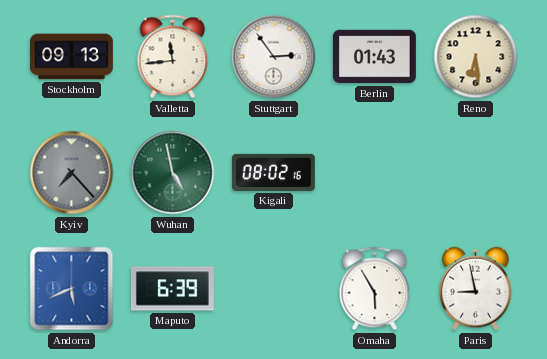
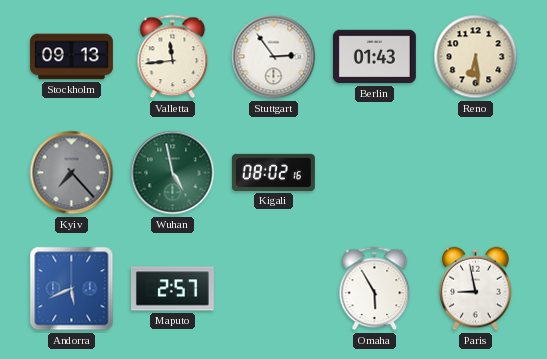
Maputo: 6:39 -> 2:57
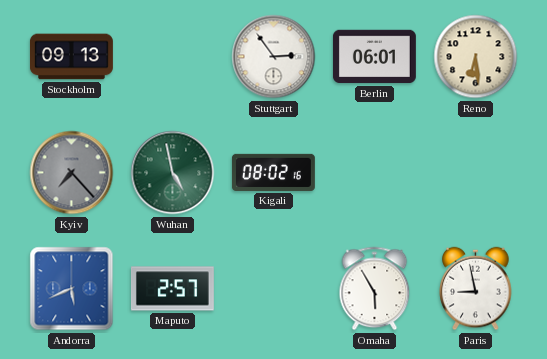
Valletta: 11:44 -> none
Berlin: 01:43 -> 06:01
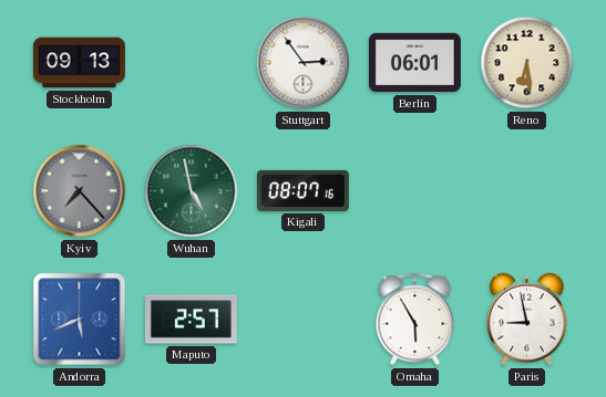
Kigali: 08:02 -> 08:07
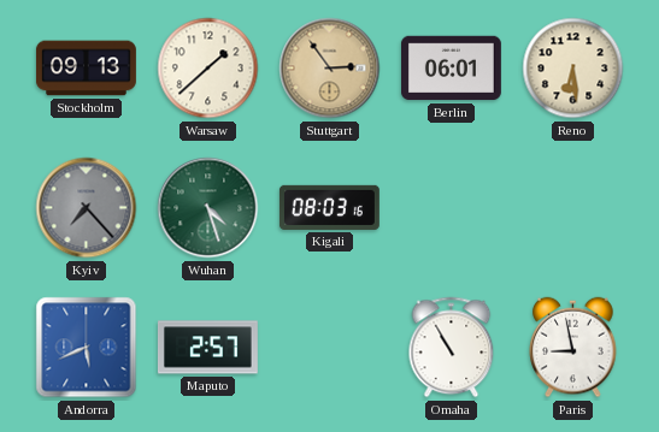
Warsaw: none -> 1:38
Stuttgart dial: white -> champagne
Wuhan: 4:58 -> 4:27
Kigali: 08:07 -> 08:03
Omaha: 5:55 -> 10:55
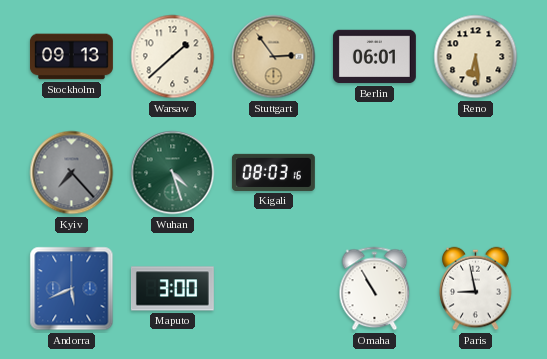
Maputo: 2:57 -> 3:00
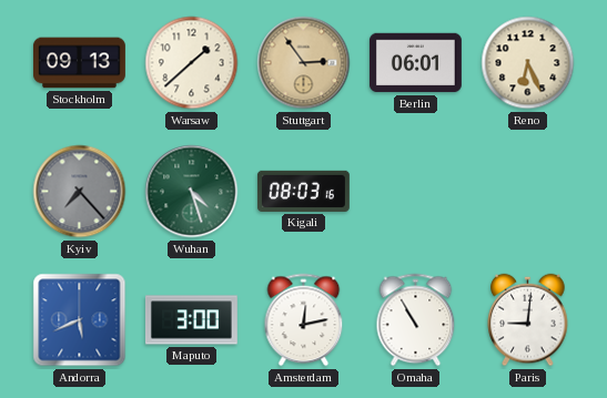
Reno: 6:29 -> 6:26
Amsterdam: none -> 12:13
Paris: 8:58 -> 9:01
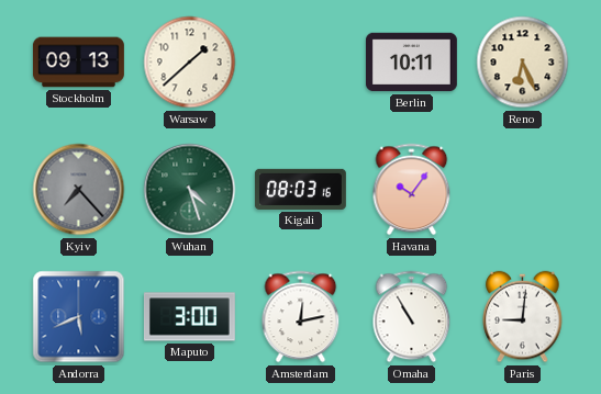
Stuttgart: 2:54 -> none
Berlin: 06:01 -> 10:11
Havana: none -> 10:06
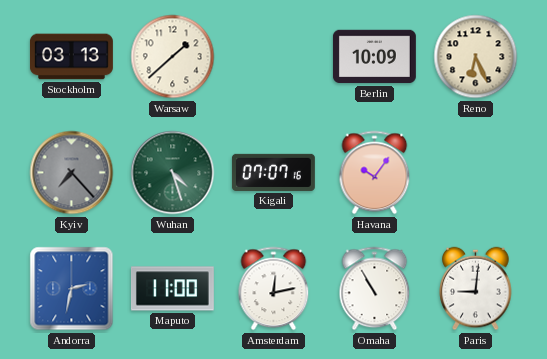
Stockholm: 09:13 -> 03:13
Berlin: 10:11 -> 10:09
Kigali: 08:03 -> 07:07
Andorra: 5:41 -> 2:32
Maputo: 3:00 -> 11:00
